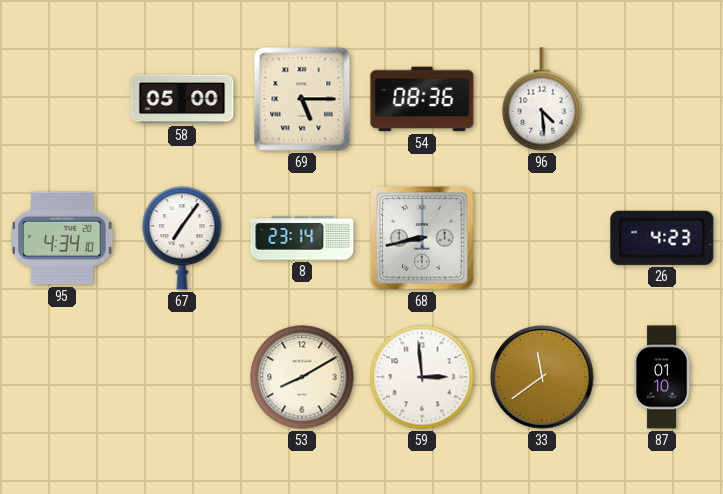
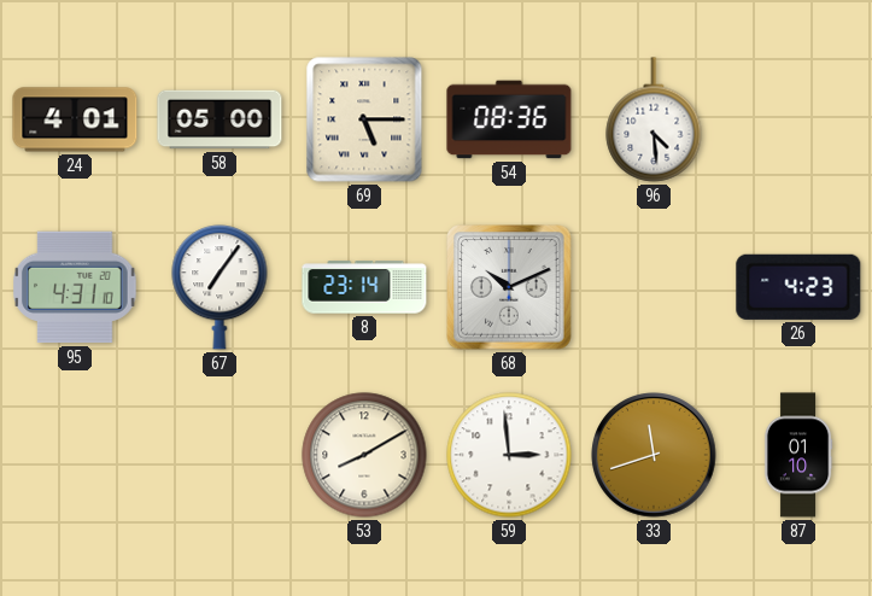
24: none -> 4:01
95: 4:34 -> 4:31
68: 8:43 -> 10:11
33: 11:39 -> 11:42
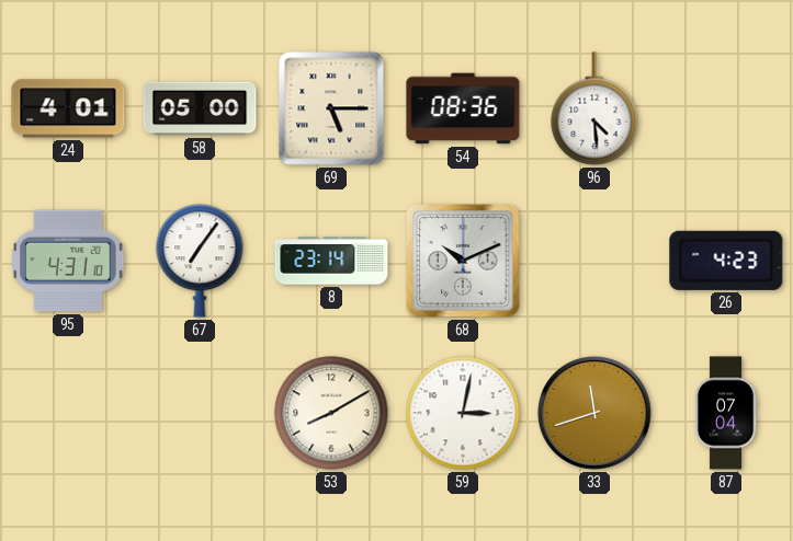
59: 2:59 -> 3:02
87: 01:10 -> 07:04
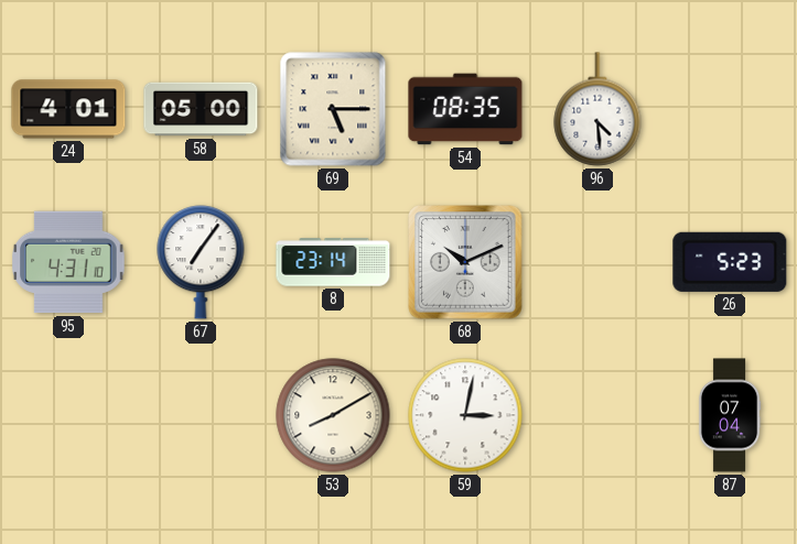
54: 08:36 -> 08:35
26: 4:23 -> 5:23
33: 11:42 -> none
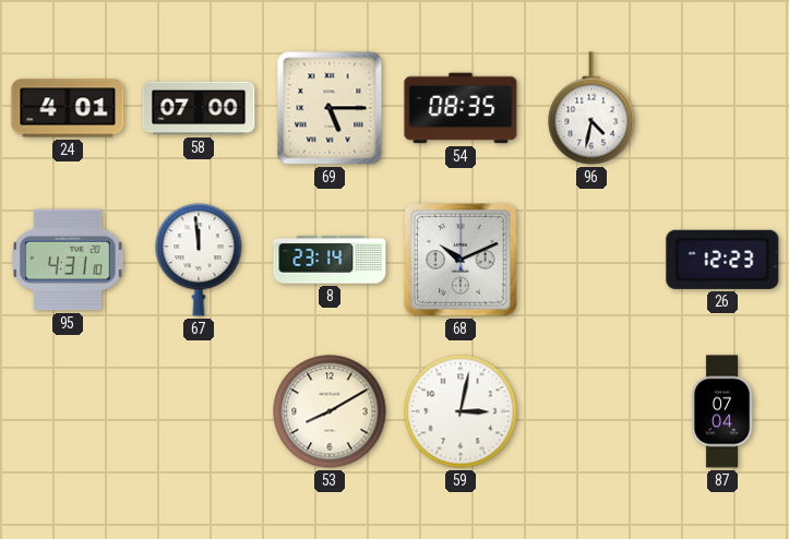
58: 05:00 -> 07:00
96: 4:29 -> 4:32
67: 7:06 -> 11:59
26: 5:23 -> 12:23
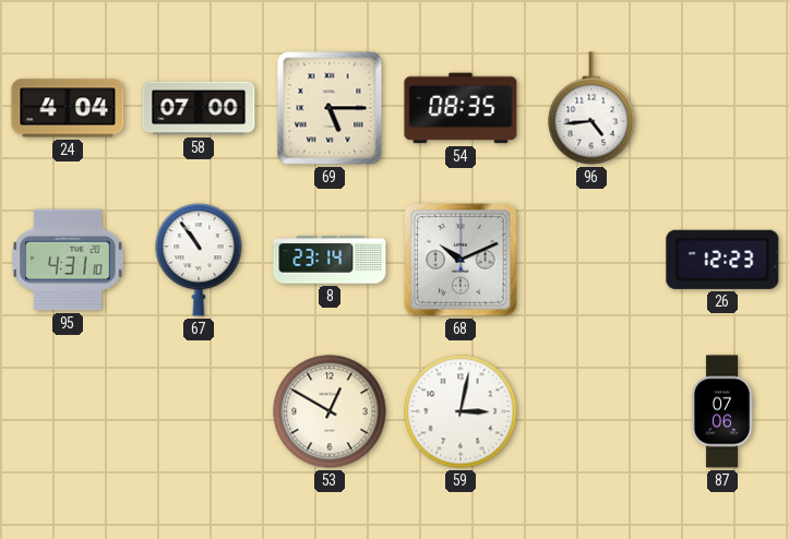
24: 4:01 -> 4:04
96: 4:32 -> 4:44
67: 11:59 -> 10:54
53: 8:10 -> 12:50
87: 07:04 -> 07:06
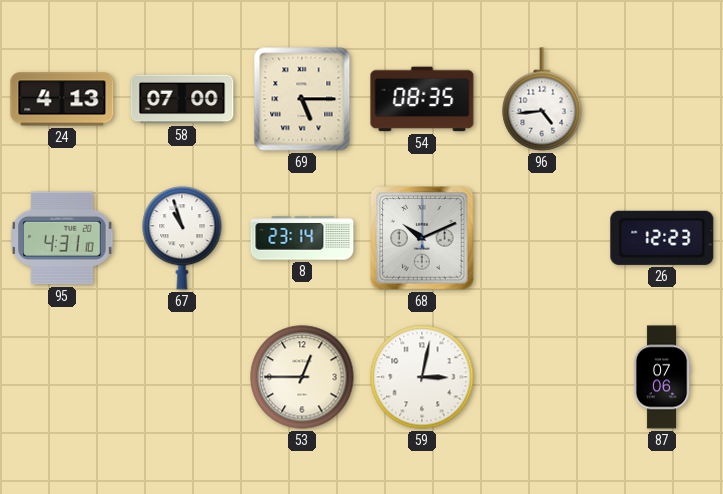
24: 4:04 -> 4:13
67: 10:54 -> 10:57
53: 12:50 -> 12:45
